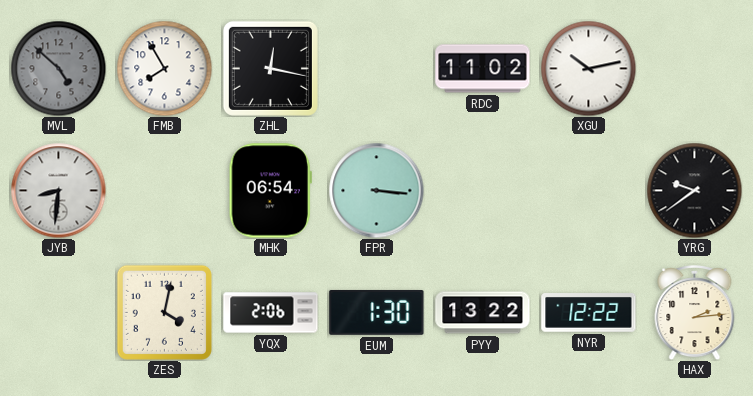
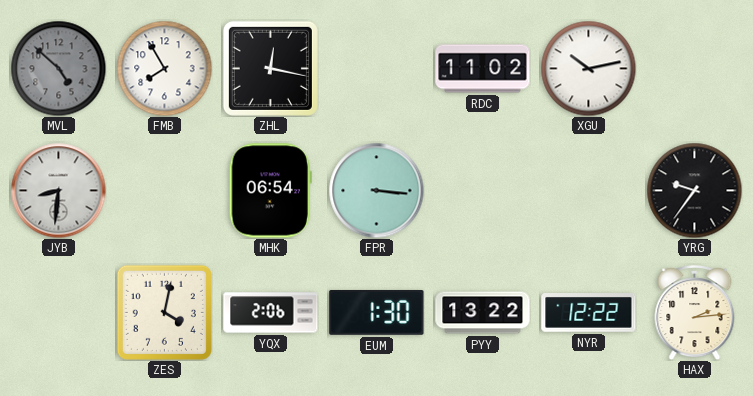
YRG: 9:39 -> 9:36
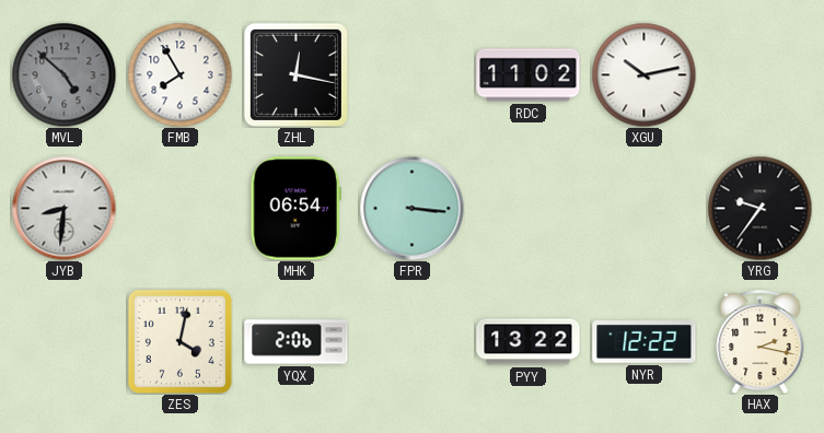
EUM: 1:30 -> none
HAX: 2:14 -> 2:17
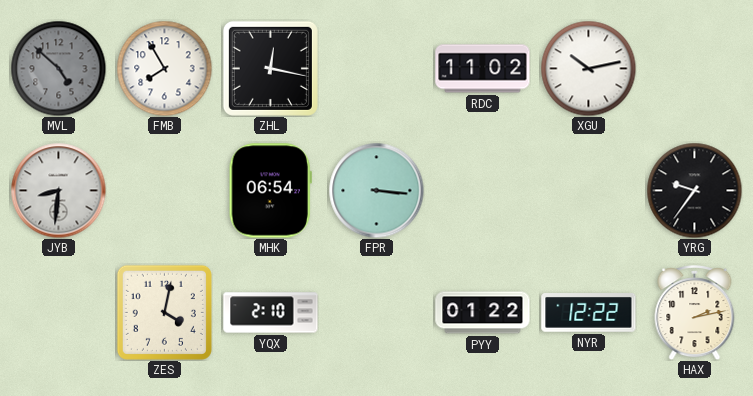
YQX: 2:06 -> 2:10
PYY: 13:22 -> 01:22
HAX: 2:17 -> 2:13
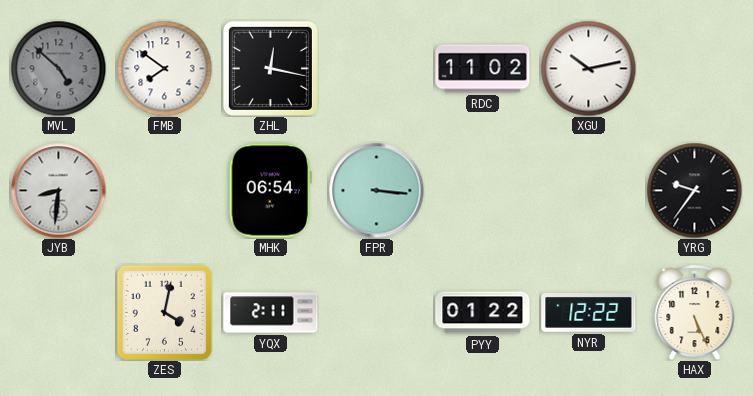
FMB: 7:55 -> 7:51
YQX: 2:10 -> 2:11
HAX: 2:13 -> 5:26
